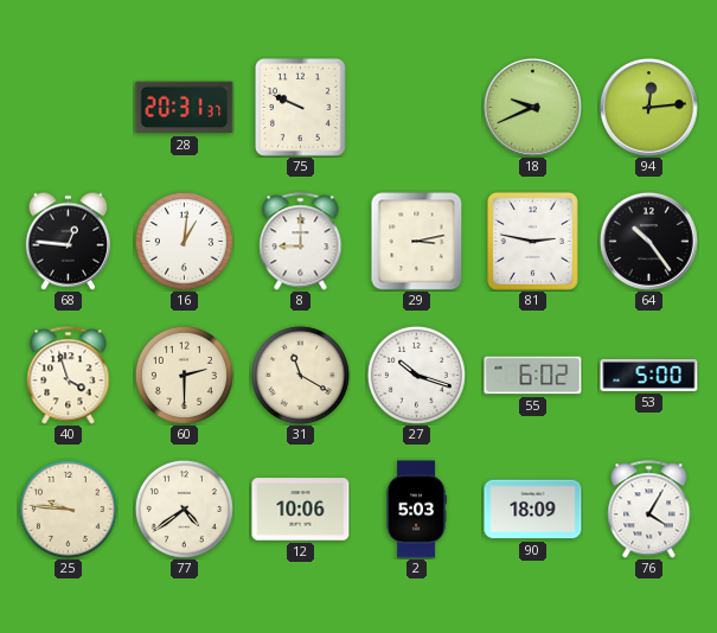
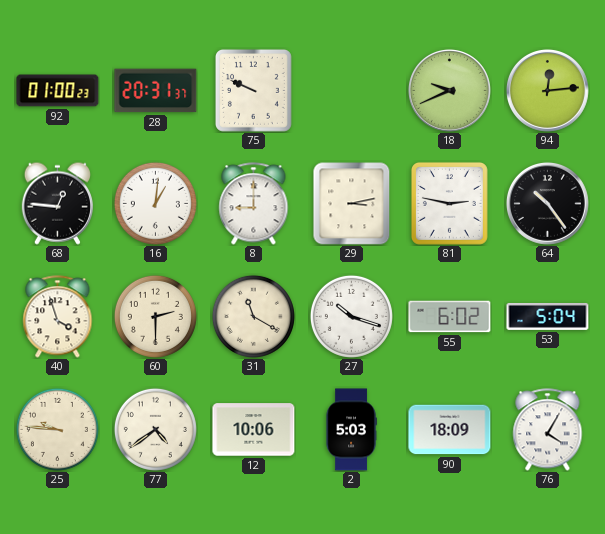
92: none -> 01:00
53: 5:00 -> 5:04
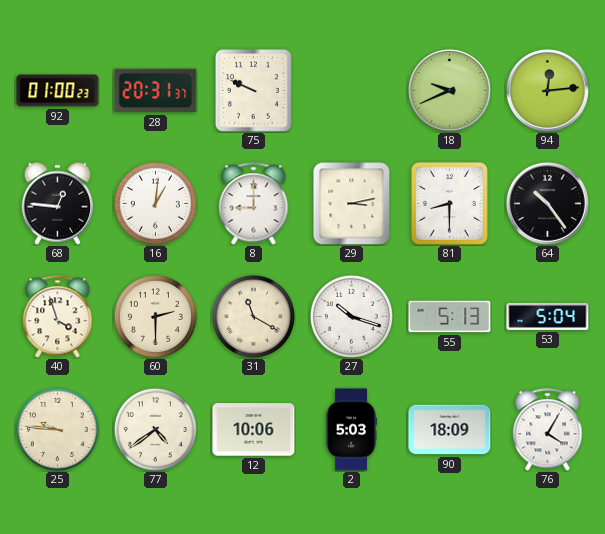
81: 2:47 -> 8:30
55: 6:02 -> 5:13
